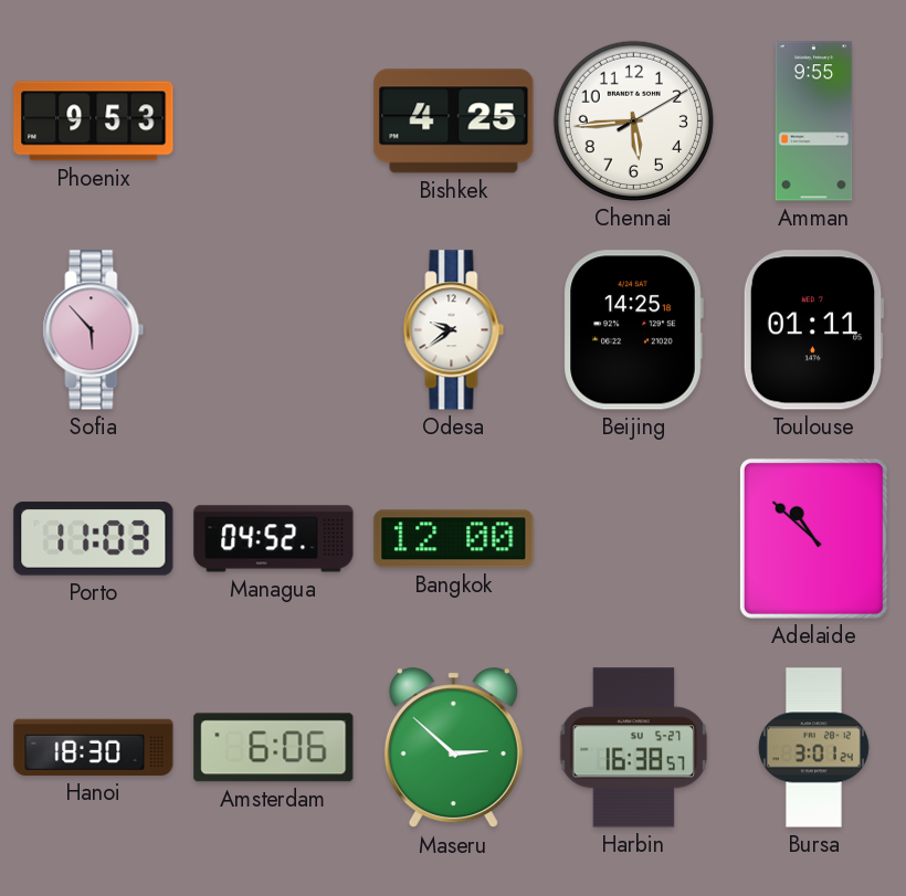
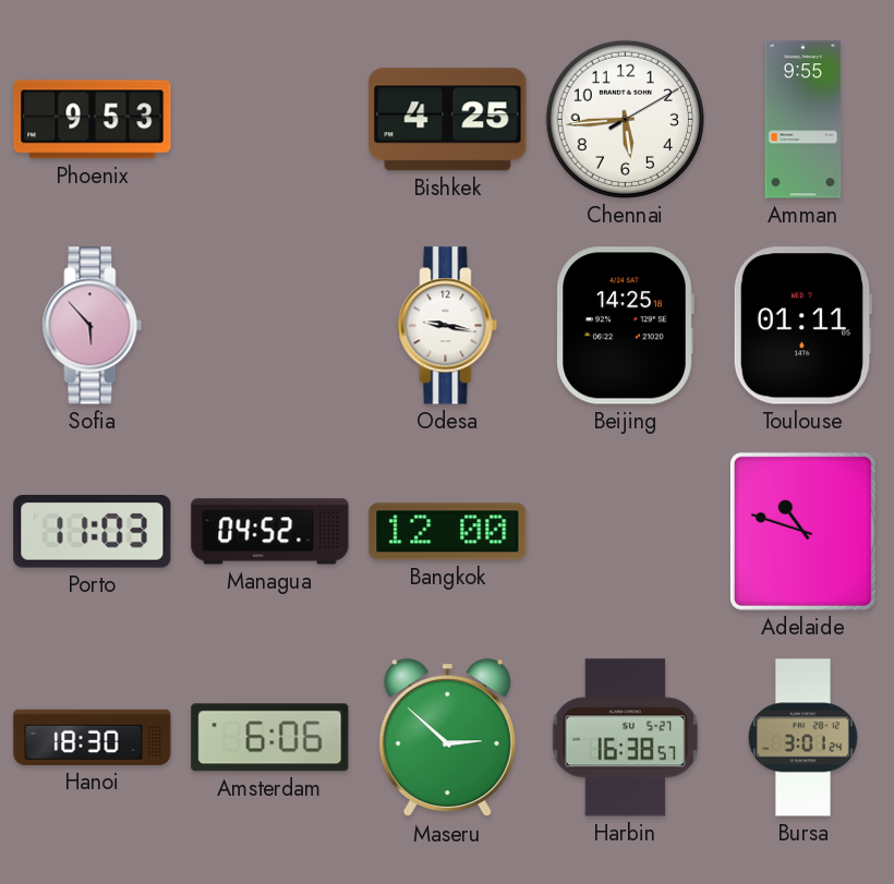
Odesa: 9:39 -> 9:17
Adelaide: 10:52 -> 10:48
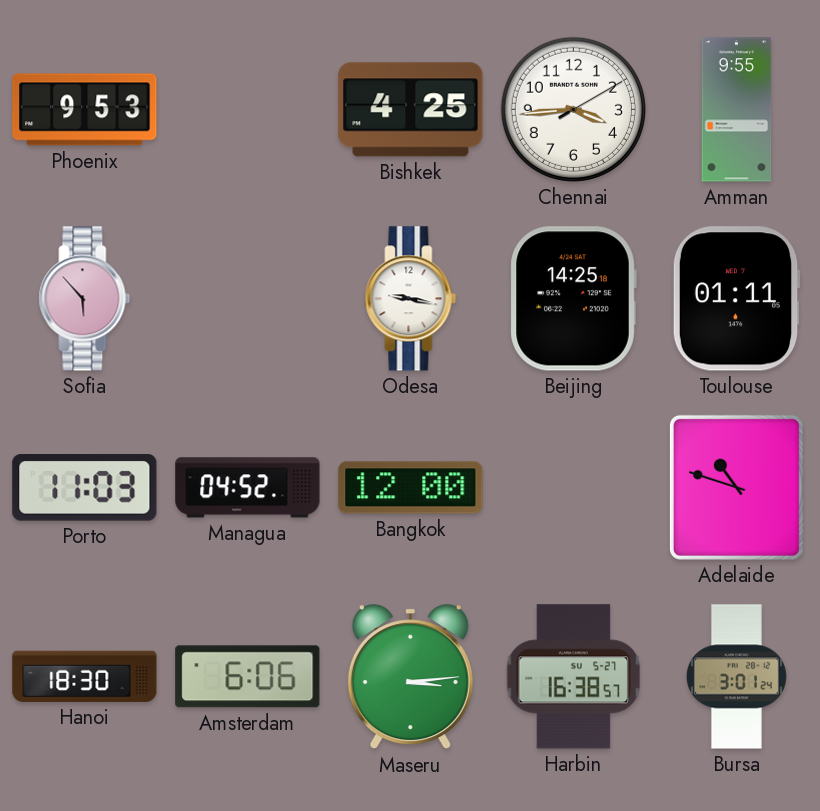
Chennai: 5:44 -> 3:44
Maseru: 2:52 -> 3:14
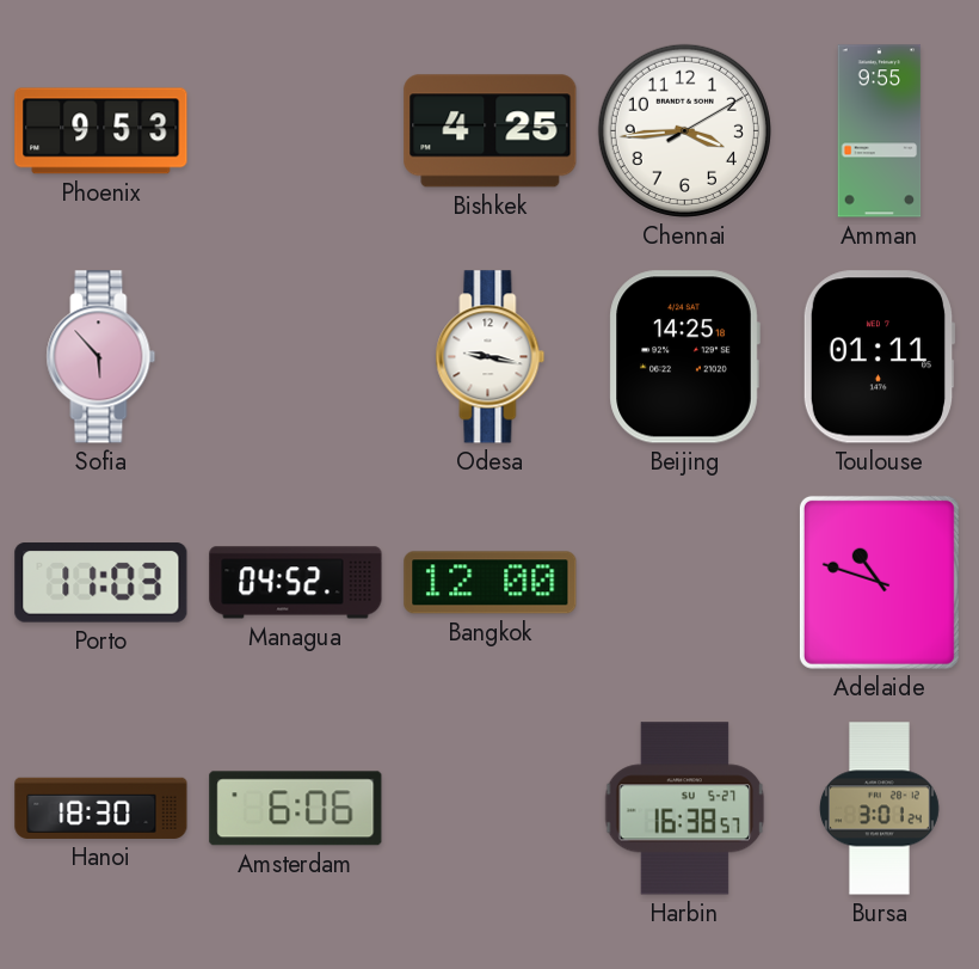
Maseru: 3:14 -> none
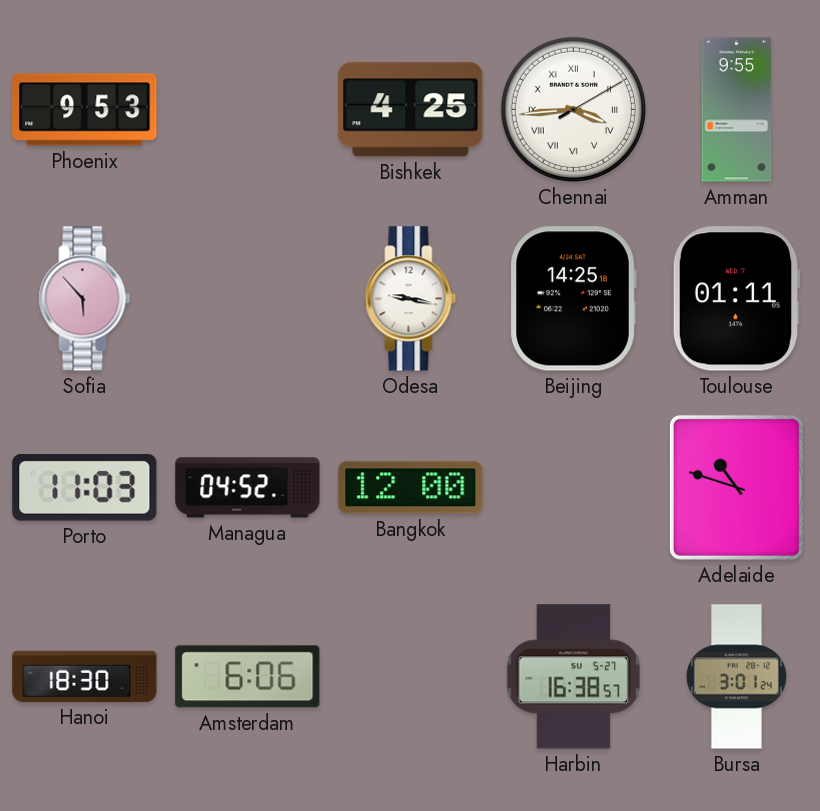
Chennai numerals: Arabic -> Roman
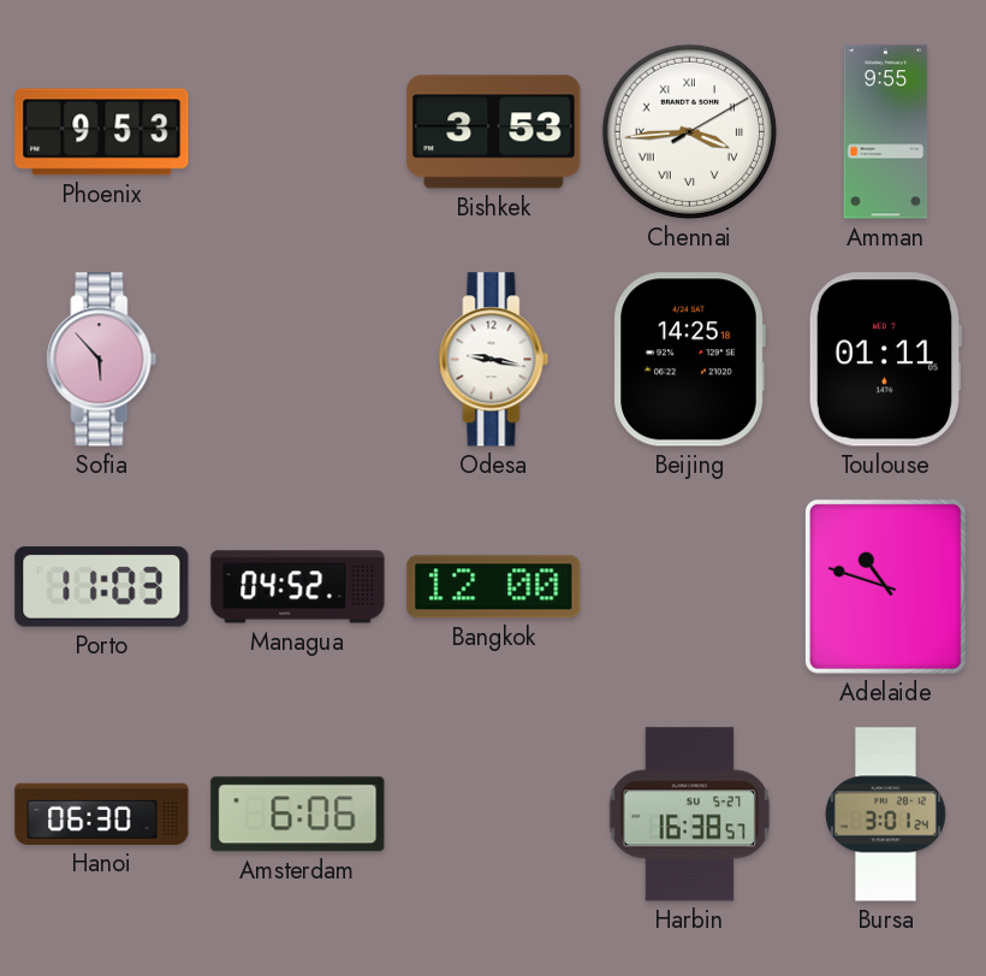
Bishkek: 4:25 -> 3:53
Hanoi: 18:30 -> 06:30
